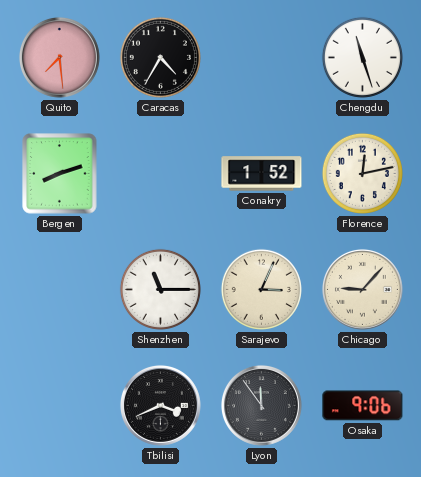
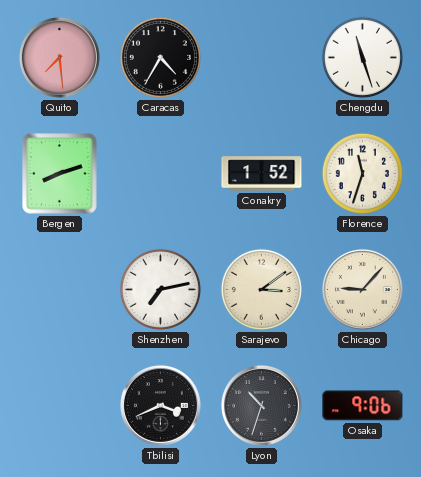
Florence: 12:13 -> 11:33
Shenzhen: 11:15 -> 7:13
Sarajevo: 3:04 -> 3:09
Lyon: 11:54 -> 10:33
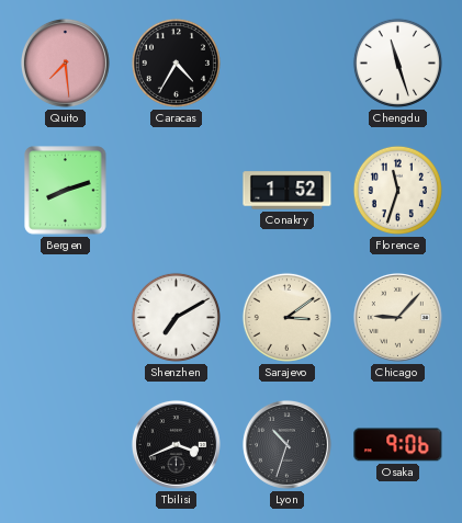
Shenzhen: 7:13 -> 7:10
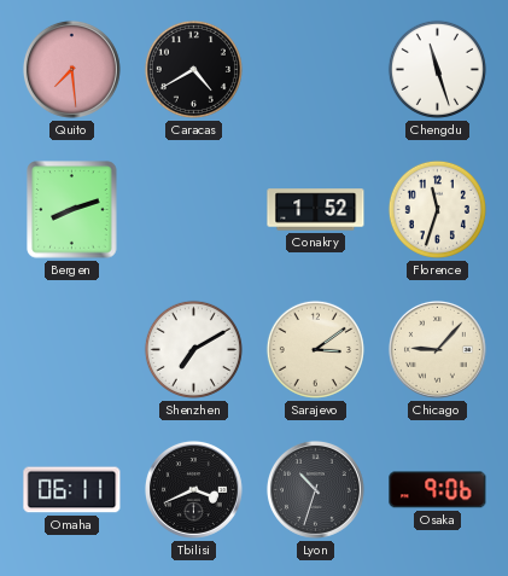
Caracas: 4:35 -> 4:40
Omaha: none -> 06:11
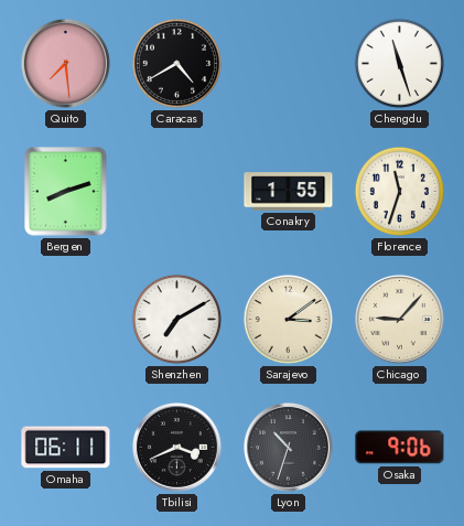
Conakry: 1:52 -> 1:55
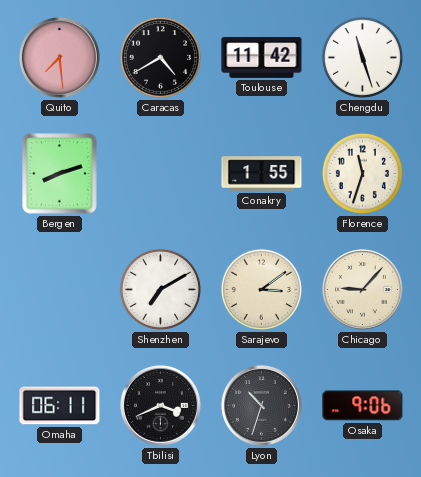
Toulouse: none -> 11:42
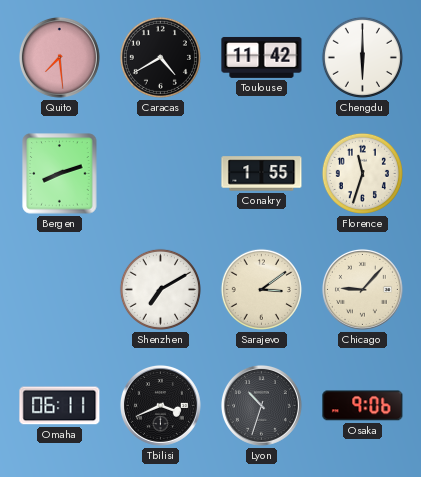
Chengdu: 11:27 -> 6:00
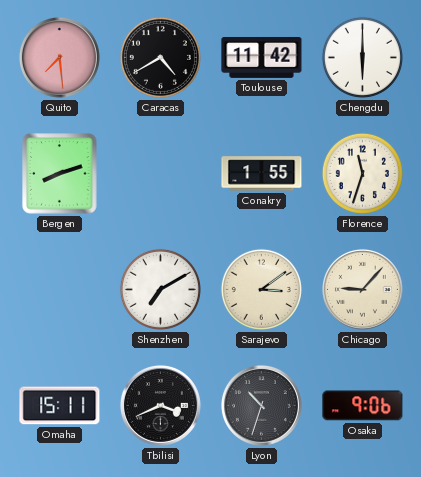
Omaha: 06:11 -> 15:11
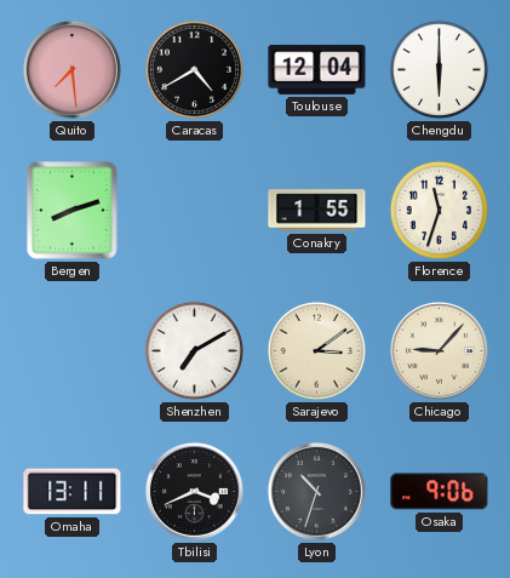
Toulouse: 11:42 -> 12:04
Omaha: 15:11 -> 13:11
